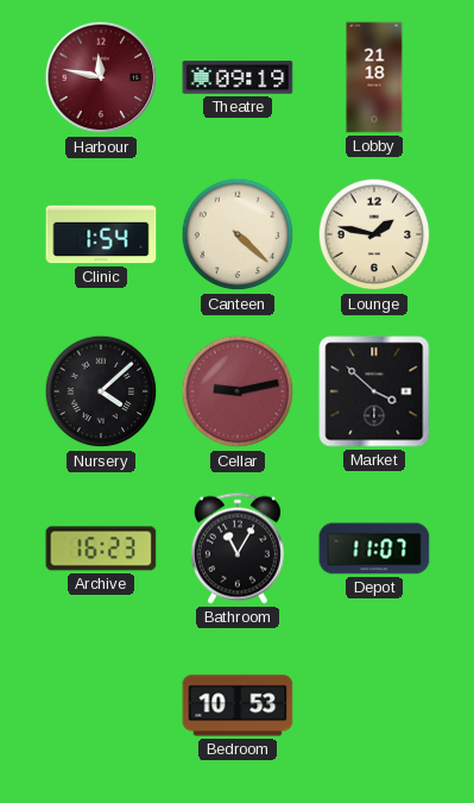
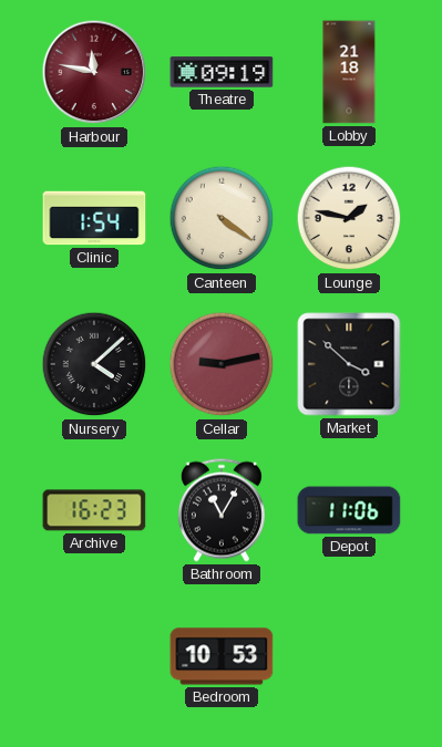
Canteen: 4:22 -> 4:21
Depot: 11:07 -> 11:06
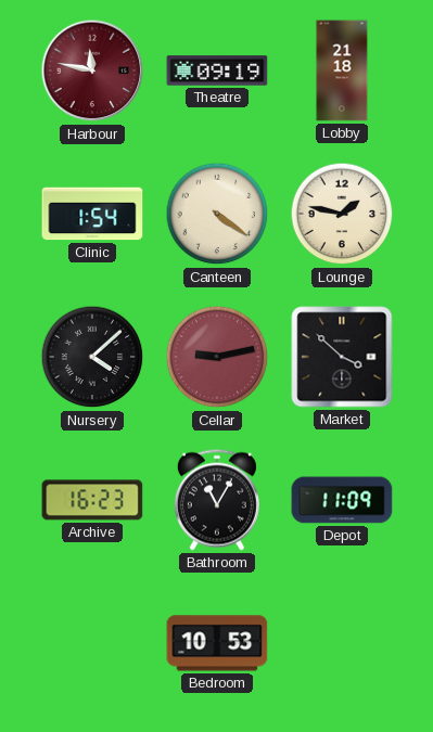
Depot: 11:06 -> 11:09
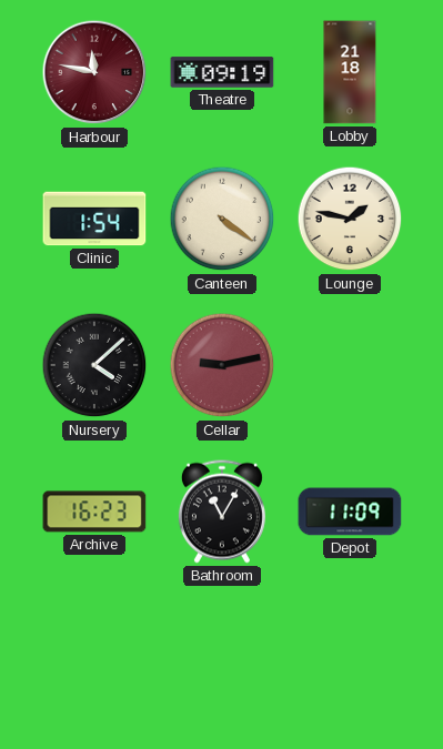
Market: 3:52 -> none
Bedroom: 10:53 -> none
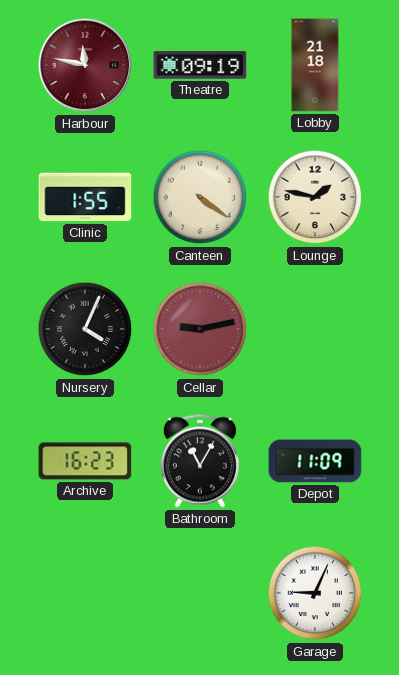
Clinic: 1:54 -> 1:55
Nursery: 4:08 -> 4:04
Garage: none -> 9:04
